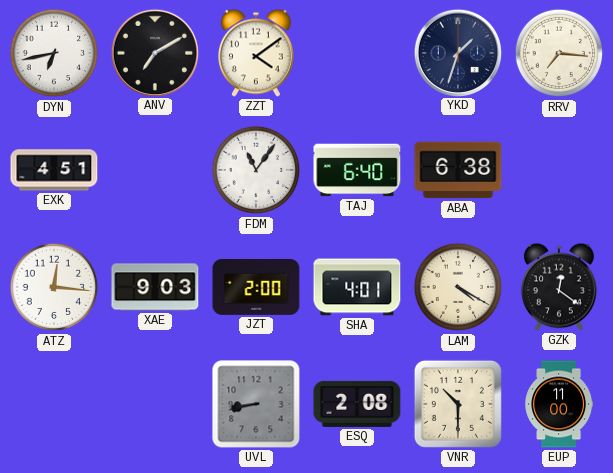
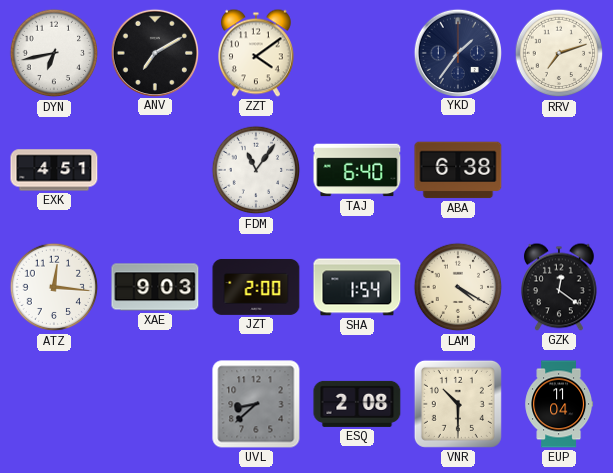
YKD: 1:33 -> 1:36
RRV: 7:16 -> 7:12
SHA: 4:01 -> 1:54
UVL: 8:43 -> 8:38
EUP: 11:00 -> 11:04
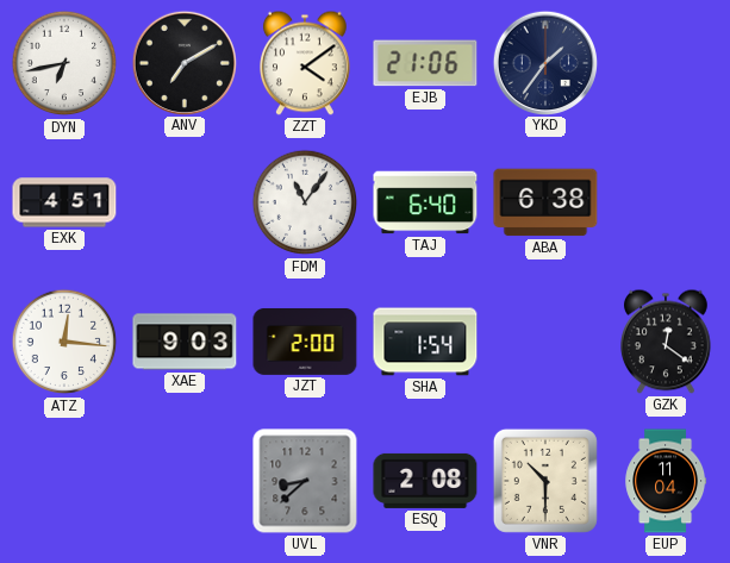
EJB: none -> 21:06
RRV: 7:12 -> none
LAM: 4:20 -> none
